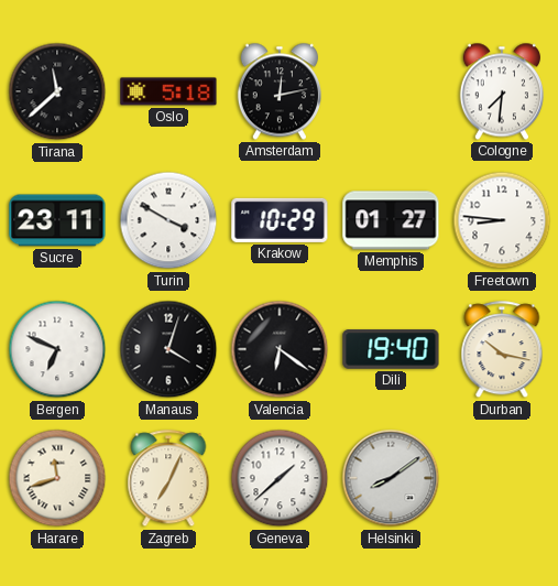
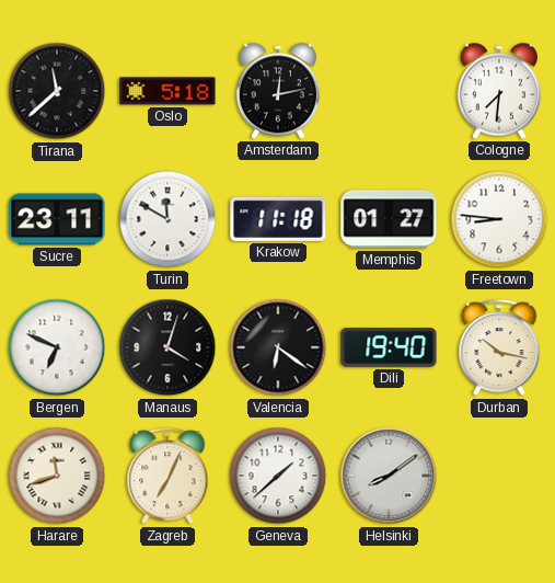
Turin: 3:50 -> 11:50
Krakow: 10:29 -> 11:18
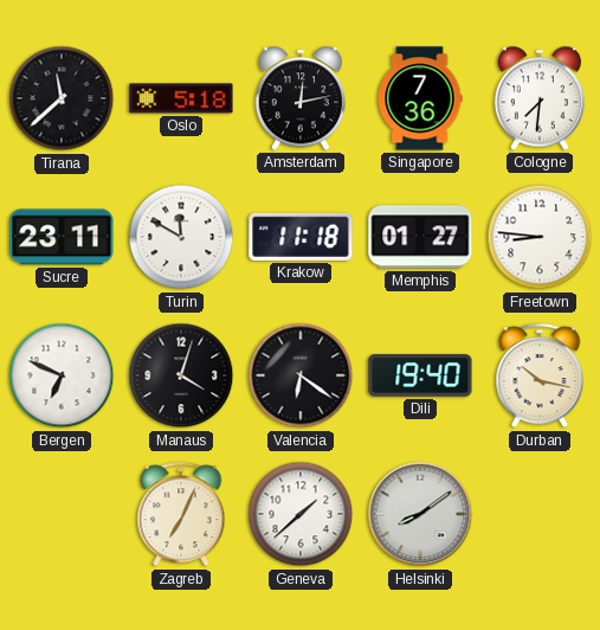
Singapore: none -> 7:36
Harare: 11:42 -> none
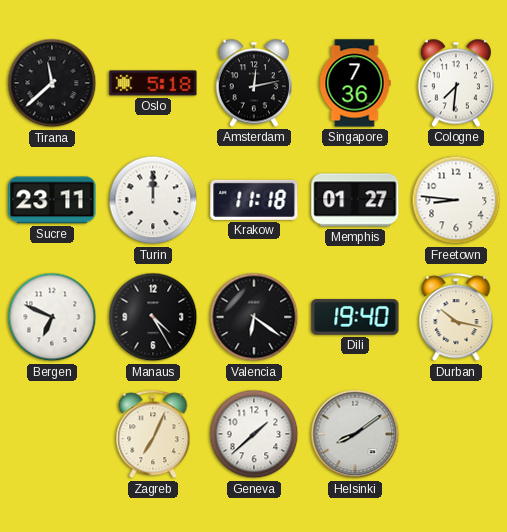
Turin: 11:50 -> 12:00
Manaus: 4:03 -> 4:25
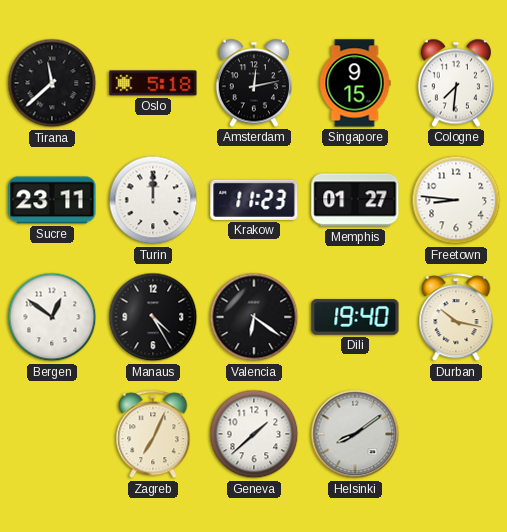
Singapore: 7:36 -> 9:15
Krakow: 11:18 -> 11:23
Bergen: 6:49 -> 12:51
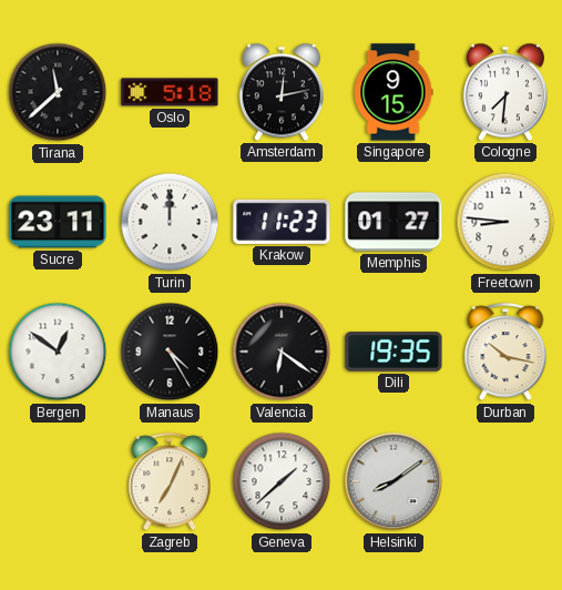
Dili: 19:40 -> 19:35
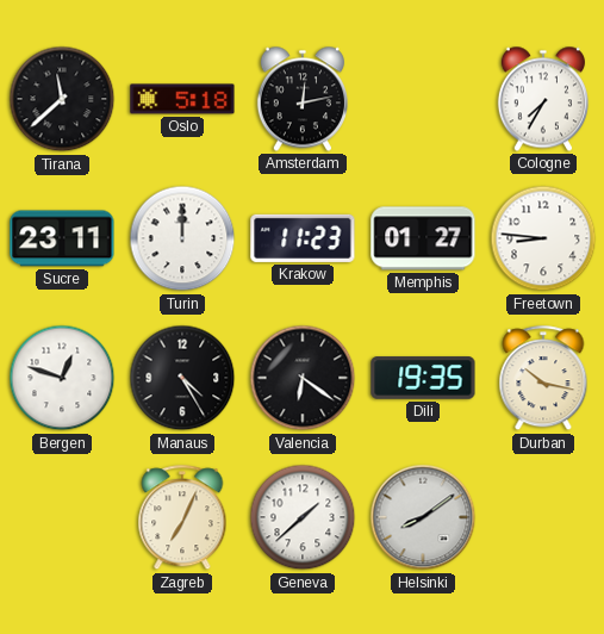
Singapore: 9:15 -> none
Cologne: 7:31 -> 7:35
Bergen: 12:51 -> 12:48
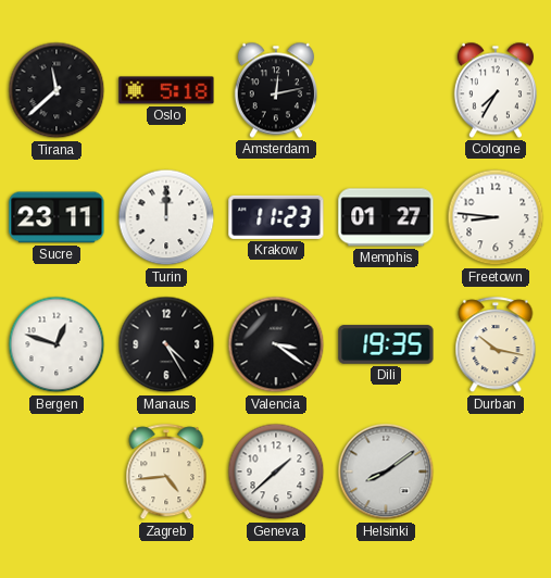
Valencia: 6:21 -> 3:21
Zagreb: 7:04 -> 4:44
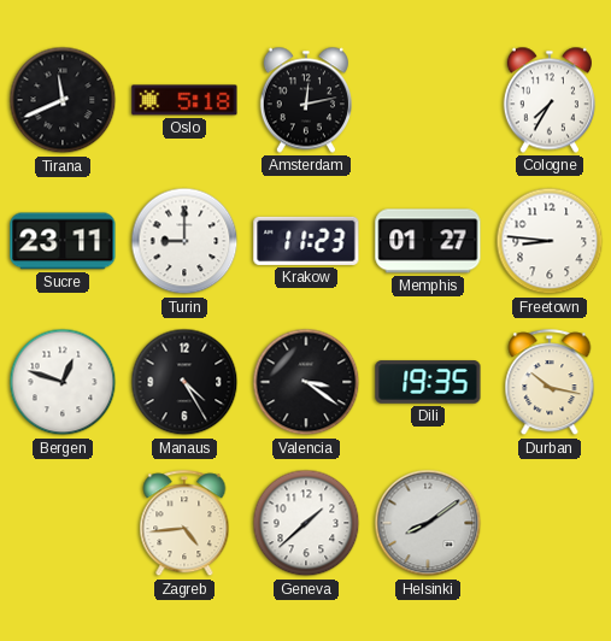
Tirana: 11:38 -> 11:41
Turin: 12:00 -> 9:00
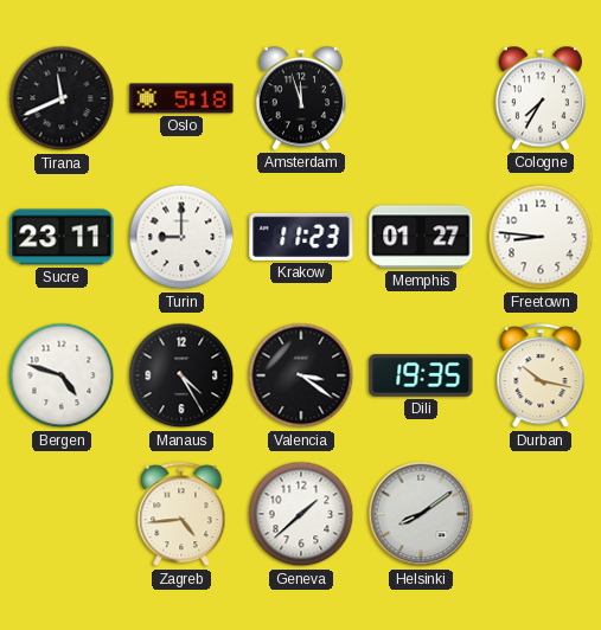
Amsterdam: 12:13 -> 11:57
Bergen: 12:48 -> 4:48
